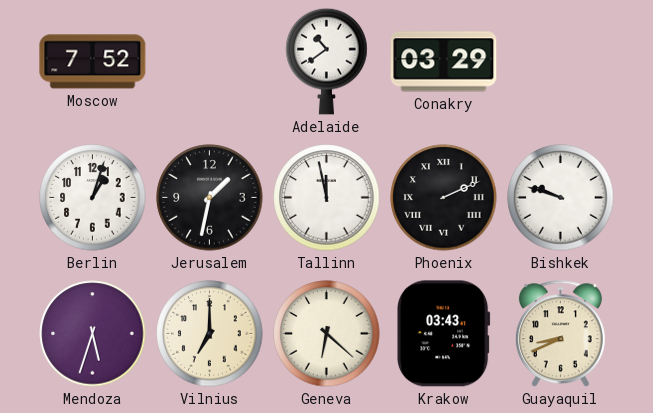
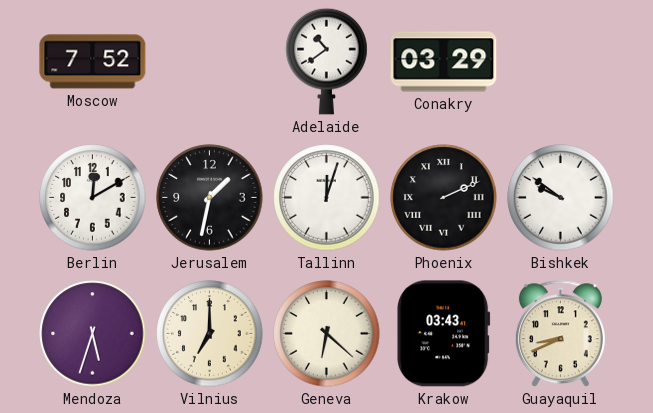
Berlin: 1:03 -> 12:10
Tallinn: 11:58 -> 12:03
Bishkek: 9:48 -> 9:51
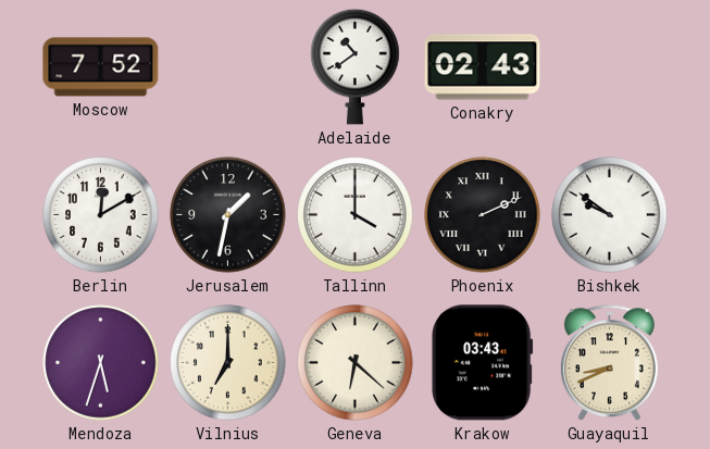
Conakry: 03:29 -> 02:43
Tallinn: 12:03 -> 4:00
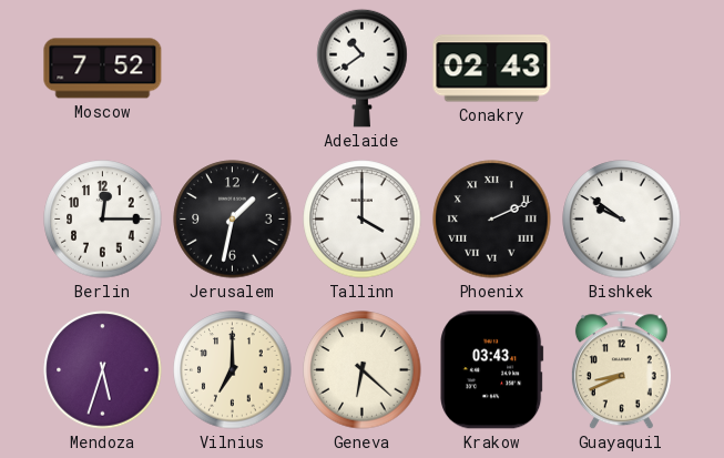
Berlin: 12:10 -> 12:15
